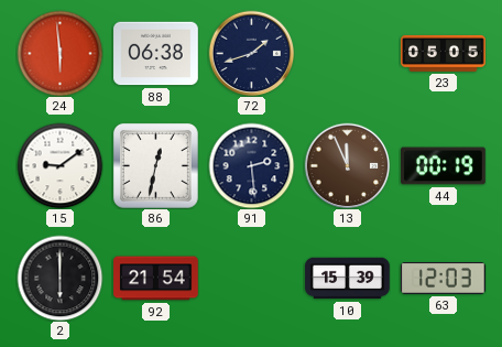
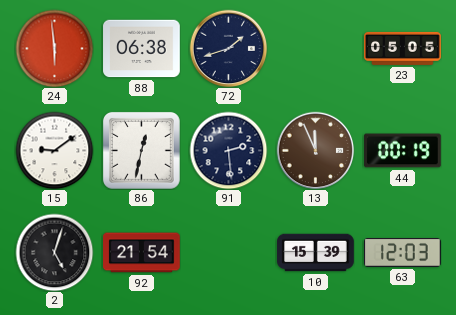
2: 6:00 -> 5:03
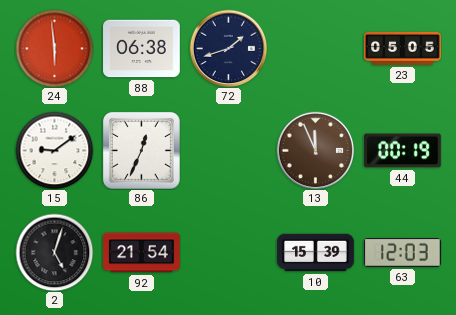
86: 12:32 -> 12:34
91: 2:29 -> none
